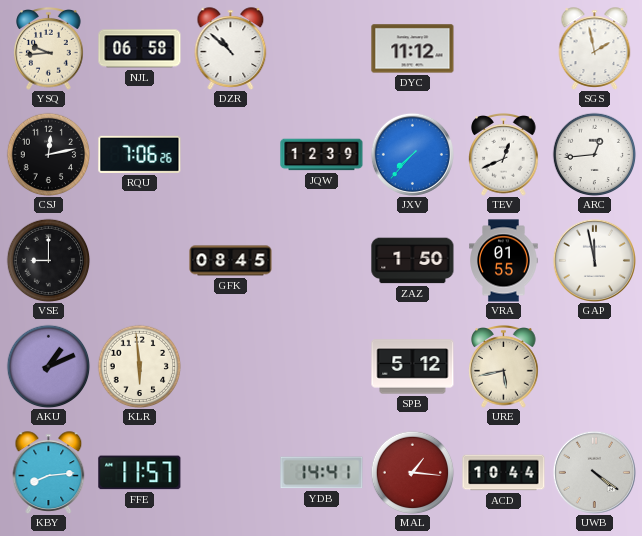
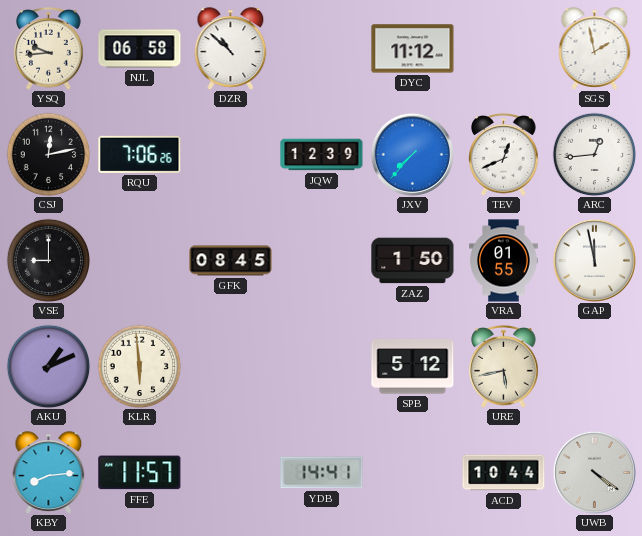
MAL: 1:16 -> none
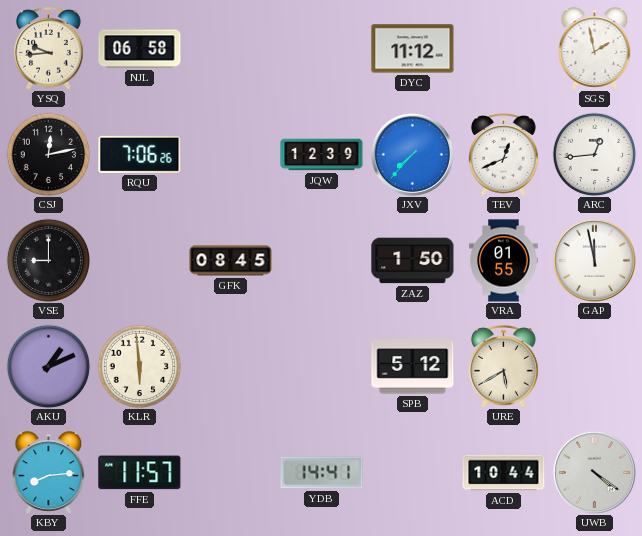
DZR: 10:52 -> none
URE: 5:43 -> 5:40
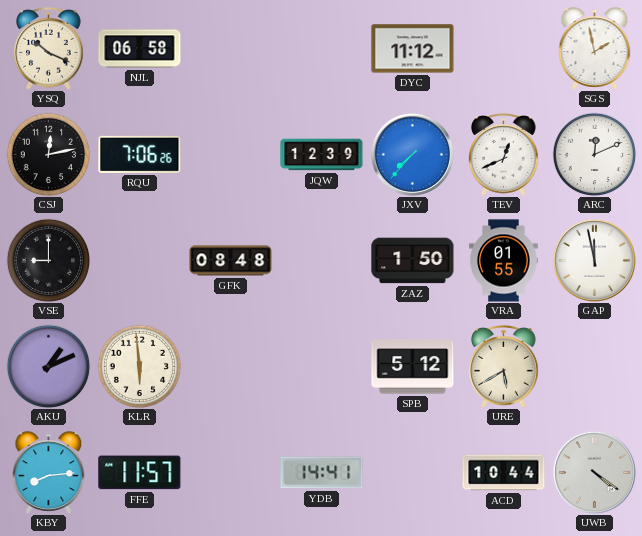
YSQ: 9:44 -> 10:19
ARC: 12:44 -> 12:11
GFK: 08:45 -> 08:48
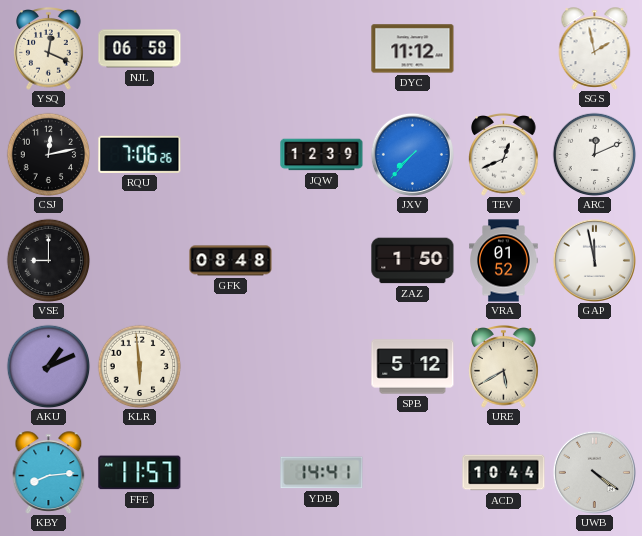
YSQ: 10:19 -> 12:19
VRA: 01:55 -> 01:52
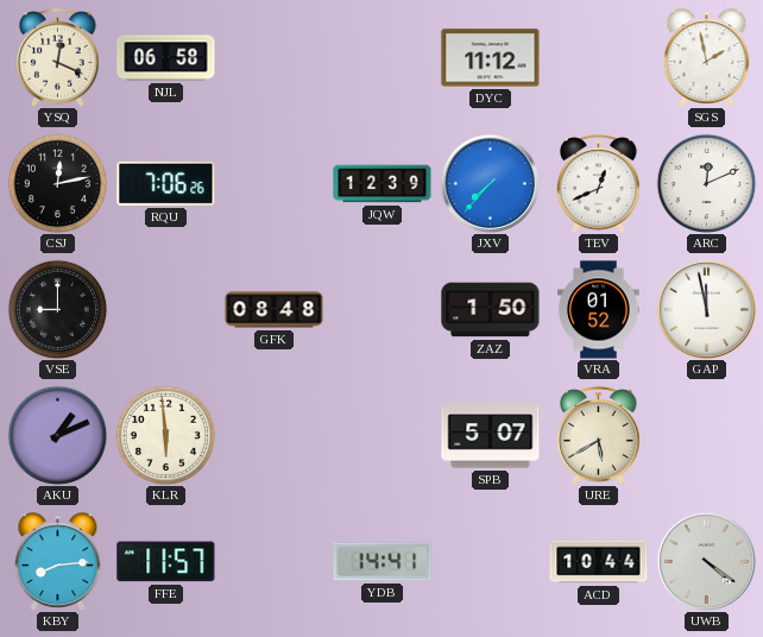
SPB: 5:12 -> 5:07
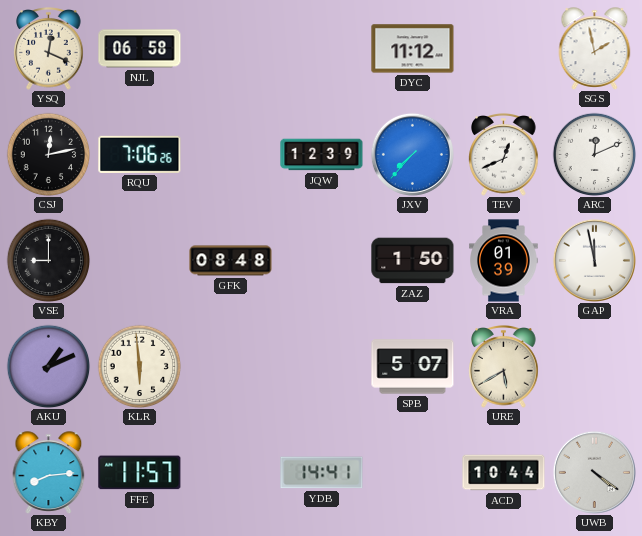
VRA: 01:52 -> 01:39
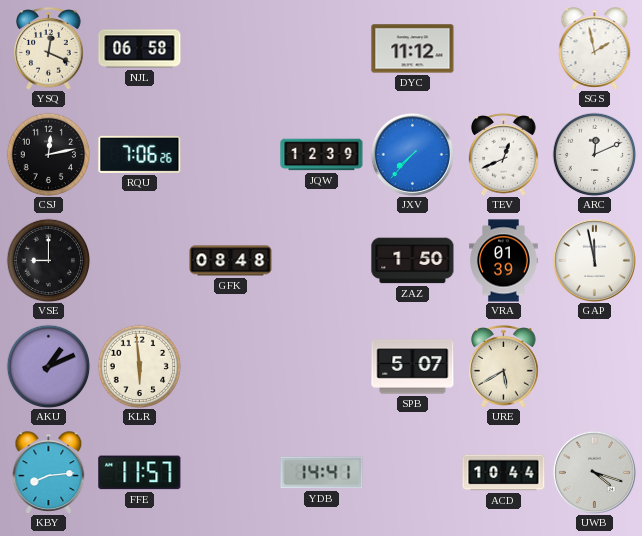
UWB: 4:21 -> 4:18
